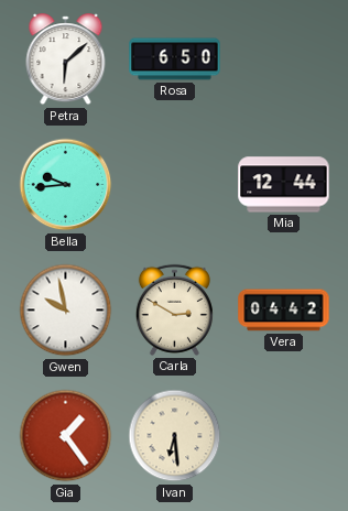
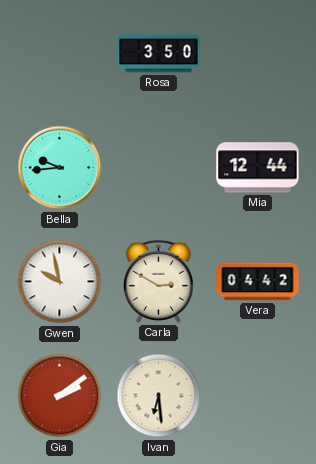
Petra: 6:08 -> none
Rosa: 6:50 -> 3:50
Gia: 1:24 -> 2:09
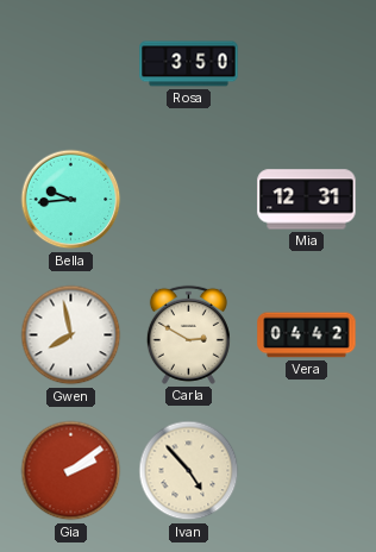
Mia: 12:44 -> 12:31
Gwen: 9:58 -> 7:58
Ivan: 6:29 -> 4:53
